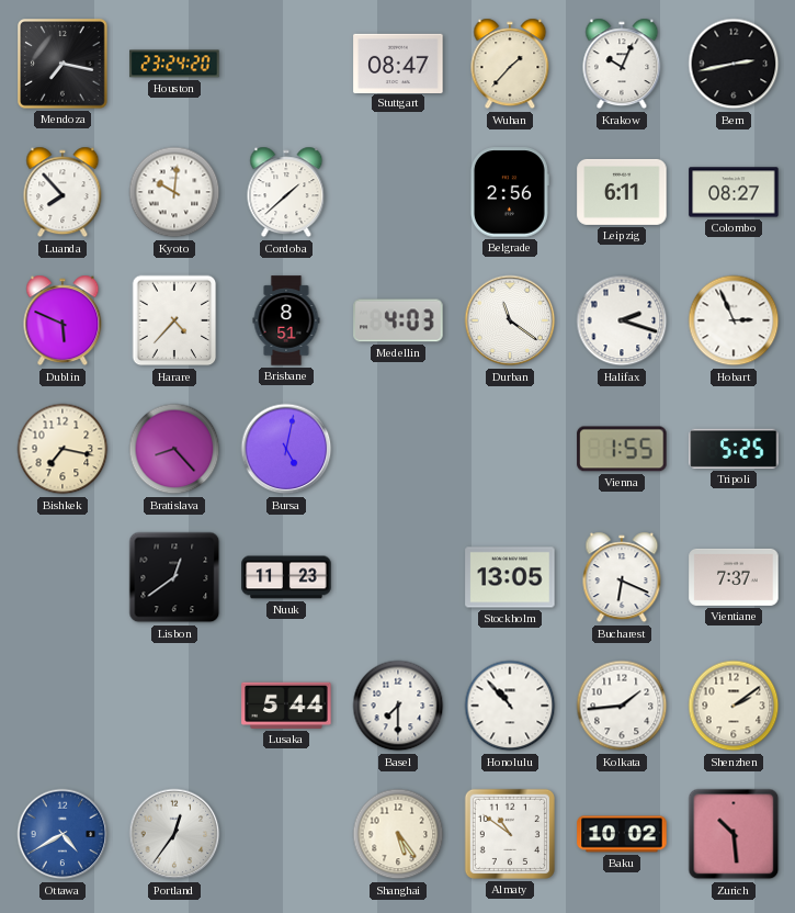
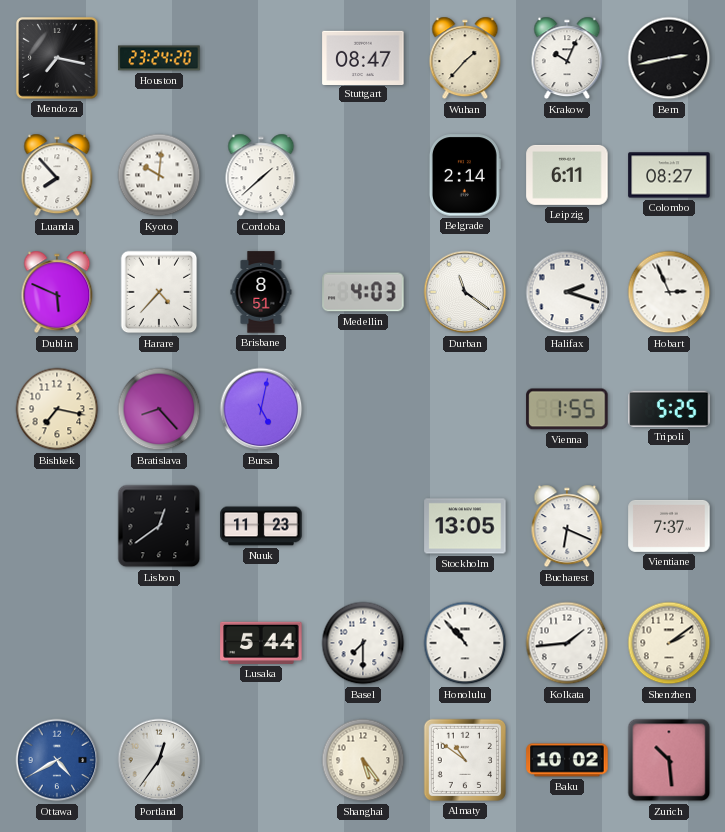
Belgrade: 2:56 -> 2:14
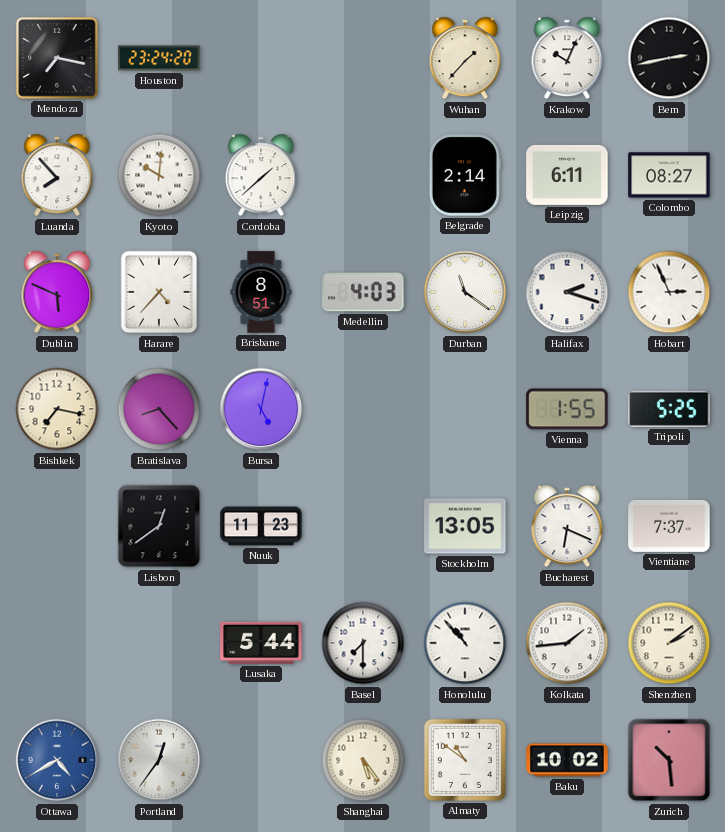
Stuttgart: 08:47 -> none
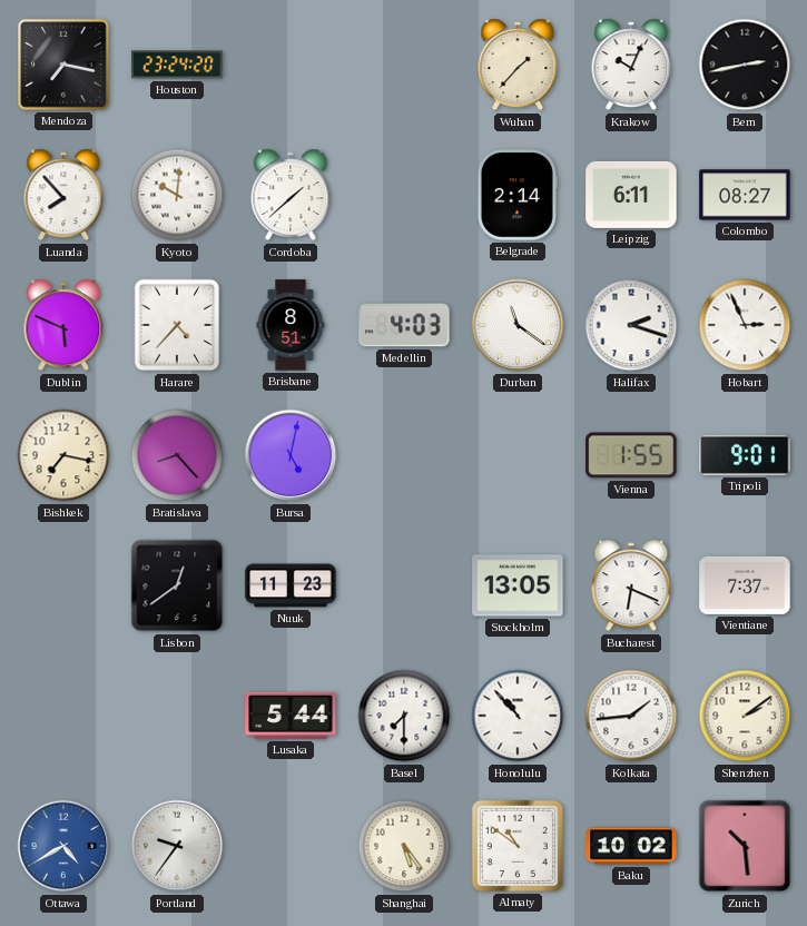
Tripoli: 5:25 -> 9:01
Portland: 12:36 -> 9:36
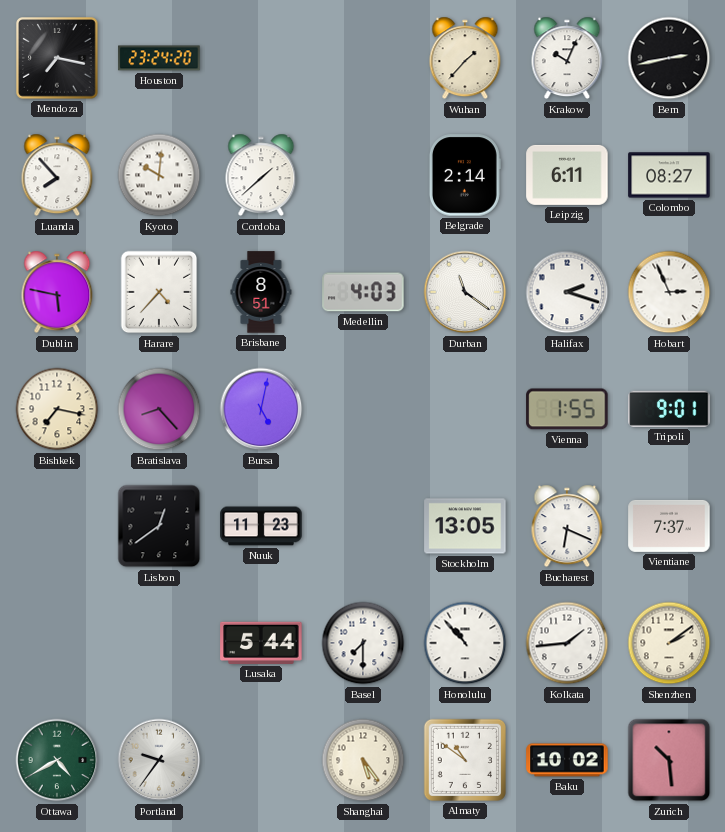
Dublin: 5:49 -> 5:47
Ottawa dial: blue -> green
